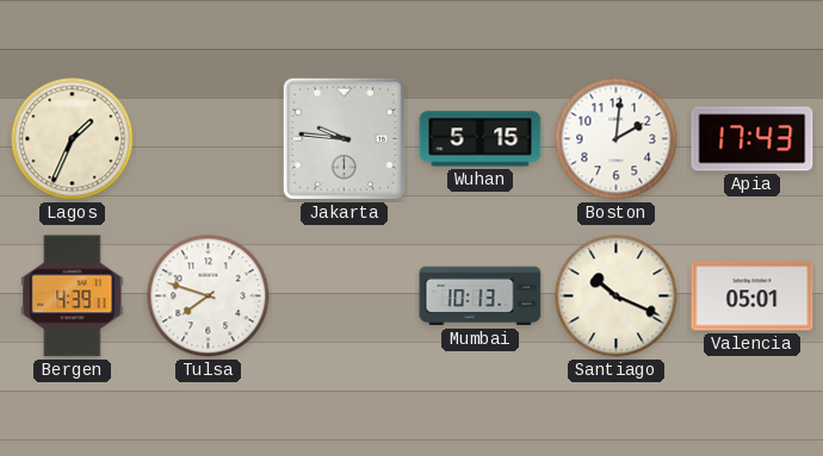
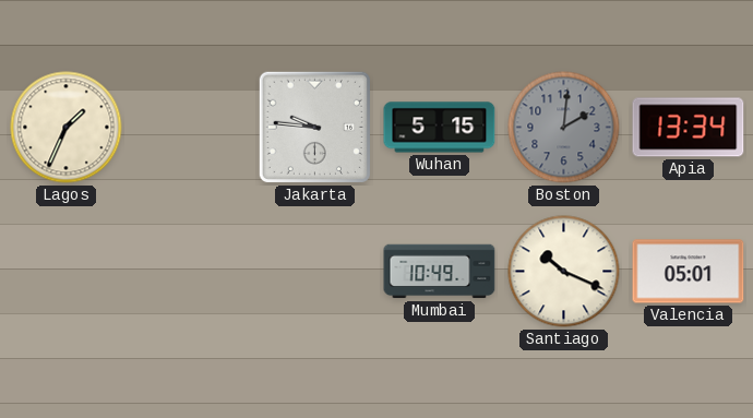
Boston dial: white -> grey
Apia: 17:43 -> 13:34
Bergen: 4:39 -> none
Tulsa: 7:48 -> none
Mumbai: 10:13 -> 10:49
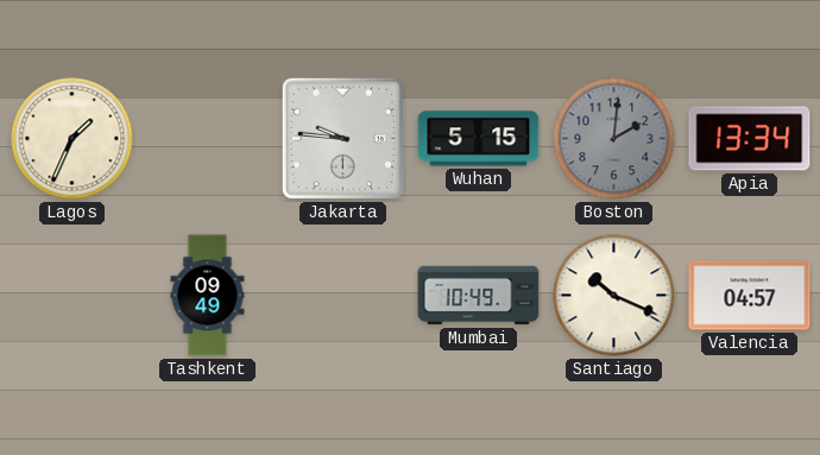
Tashkent: none -> 09:49
Valencia: 05:01 -> 04:57
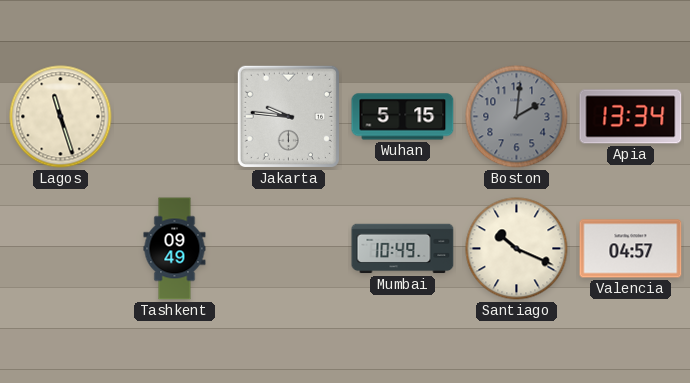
Lagos: 1:34 -> 11:27
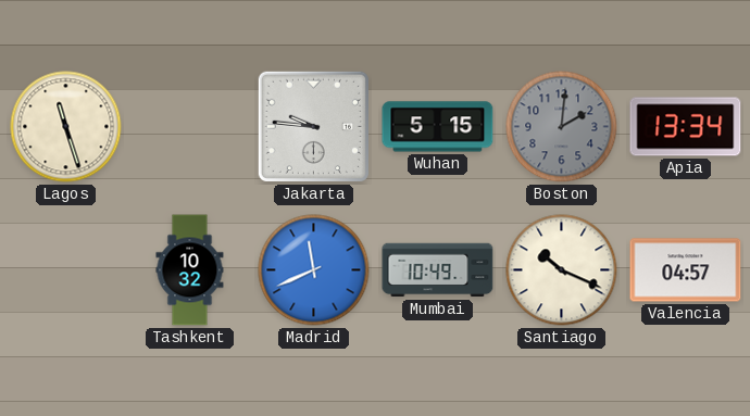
Tashkent: 09:49 -> 10:32
Madrid: none -> 11:41
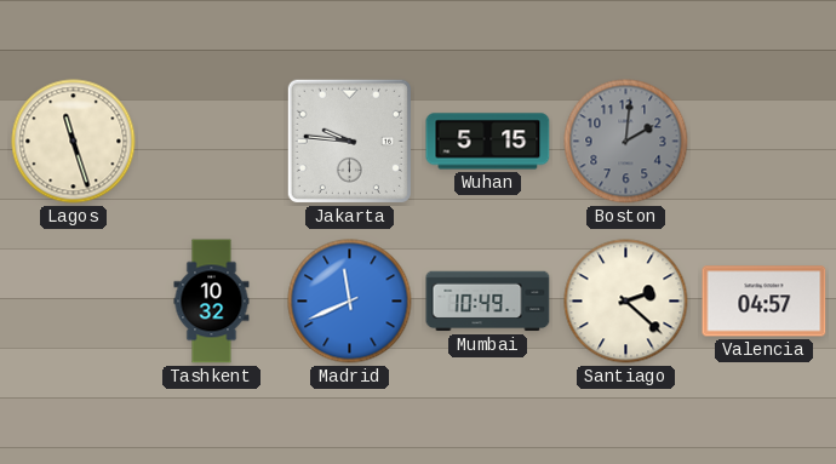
Apia: 13:34 -> none
Santiago: 10:19 -> 2:22
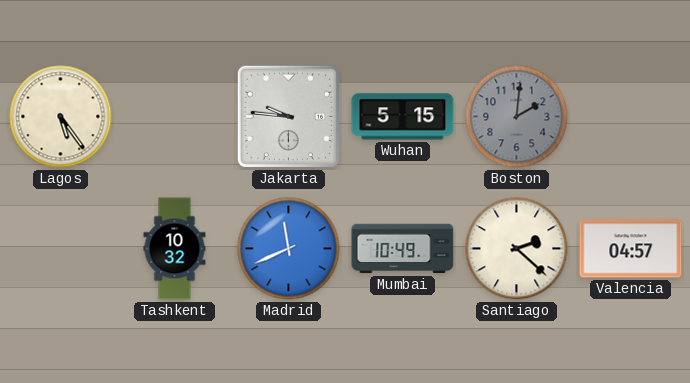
Lagos: 11:27 -> 5:24
